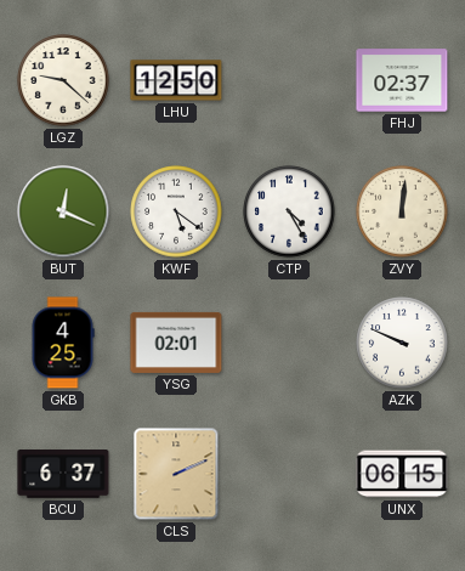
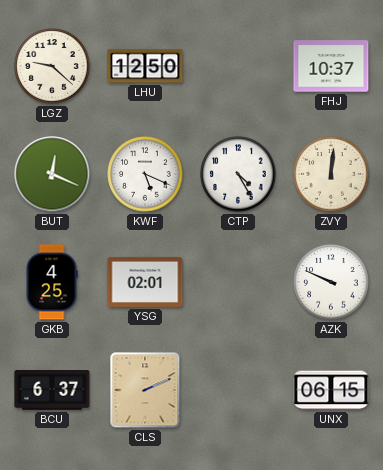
FHJ: 02:37 -> 10:37
KWF: 5:21 -> 5:19
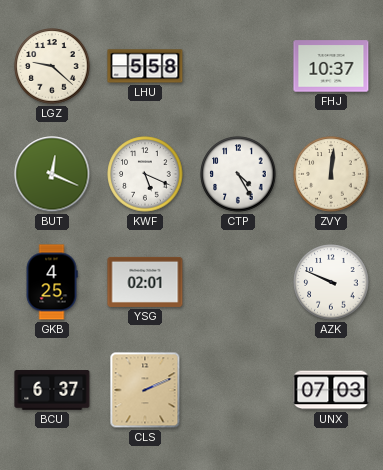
LHU: 12:50 -> 5:58
UNX: 06:15 -> 07:03
